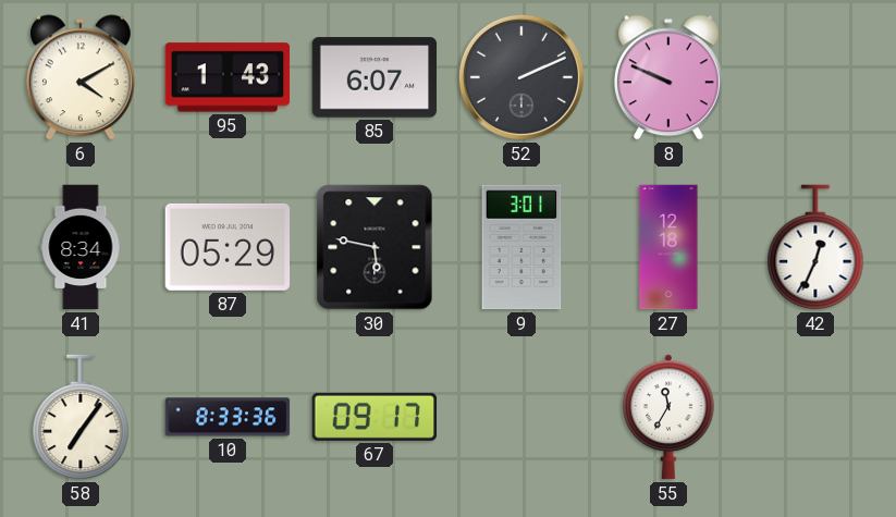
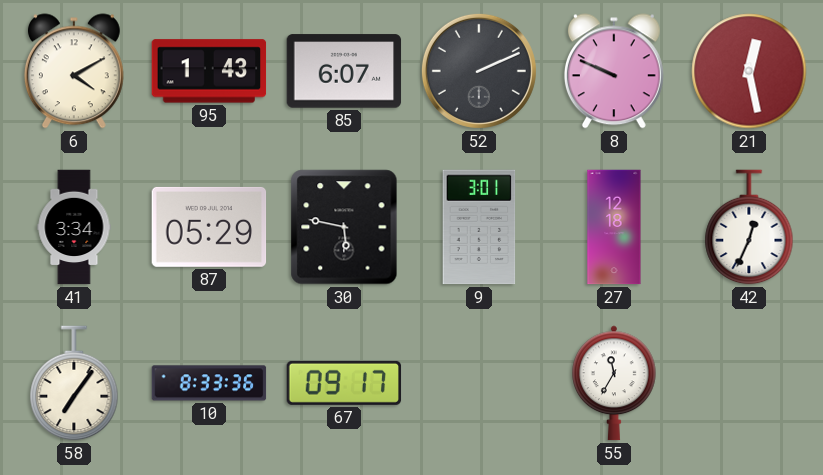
21: none -> 12:28
41: 8:34 -> 3:34
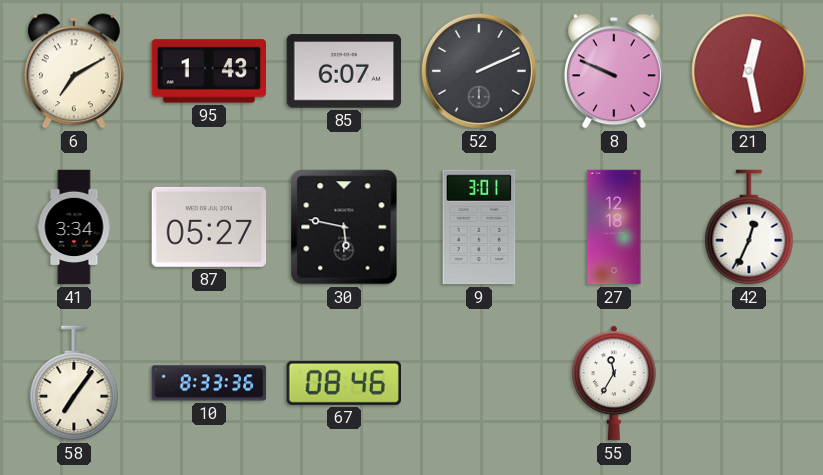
6: 4:10 -> 7:10
87: 05:29 -> 05:27
67: 09:17 -> 08:46
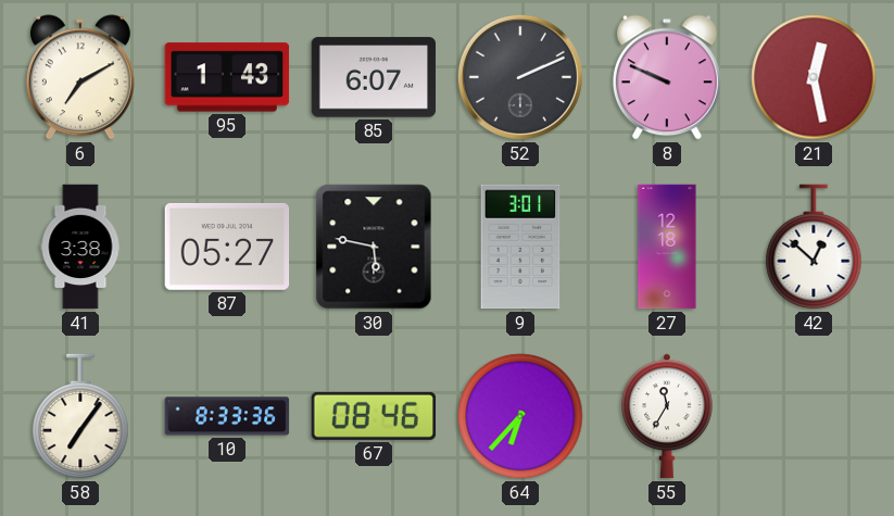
41: 3:34 -> 3:38
42: 12:34 -> 12:52
64: none -> 6:37
